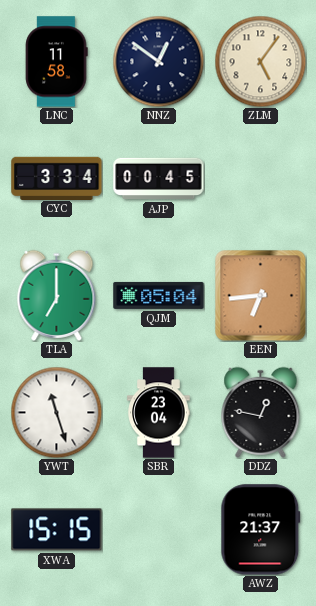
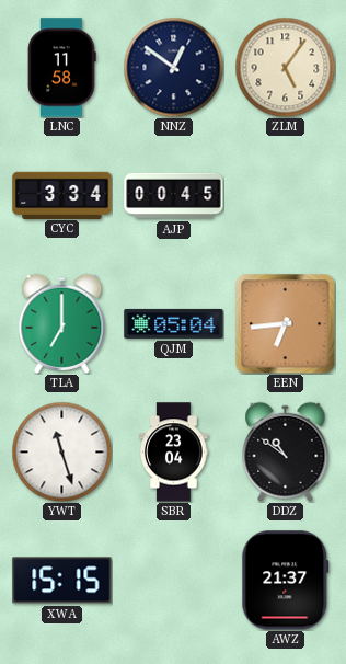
DDZ: 12:47 -> 10:51
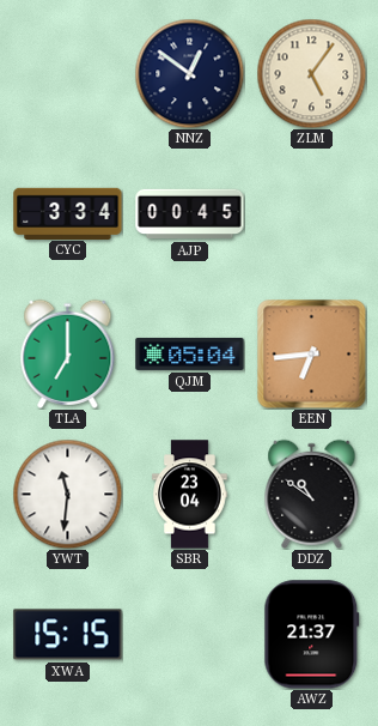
LNC: 11:58 -> none
YWT: 11:27 -> 11:31
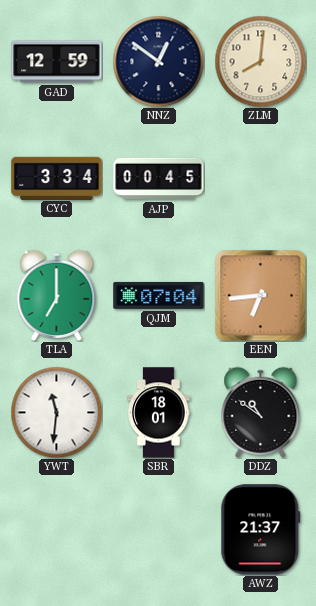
GAD: none -> 12:59
ZLM: 5:06 -> 8:01
QJM: 05:04 -> 07:04
SBR: 23:04 -> 18:01
XWA: 15:15 -> none
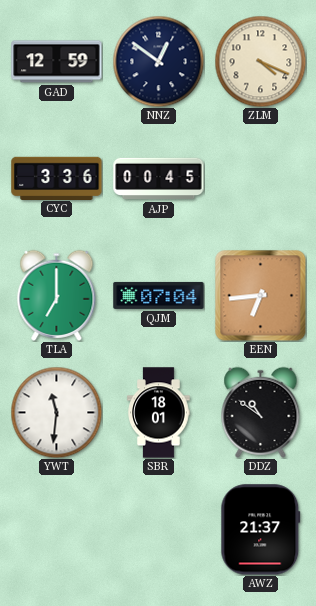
ZLM: 8:01 -> 4:19
CYC: 3:34 -> 3:36
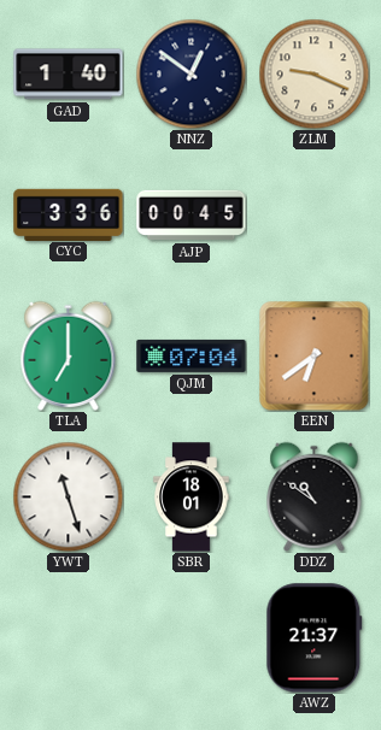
GAD: 12:59 -> 1:40
ZLM: 4:19 -> 9:19
EEN: 6:44 -> 6:39
YWT: 11:31 -> 11:27
